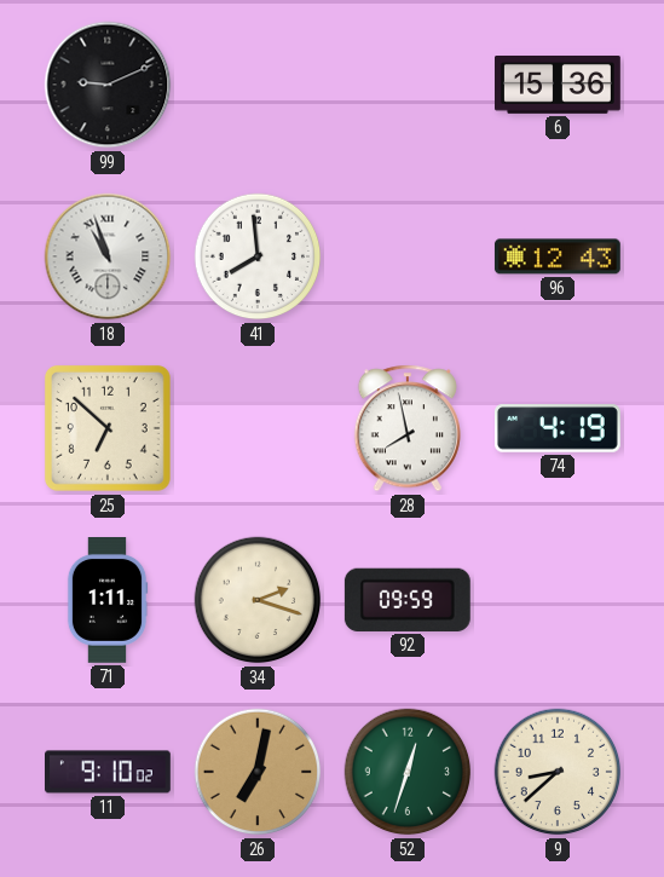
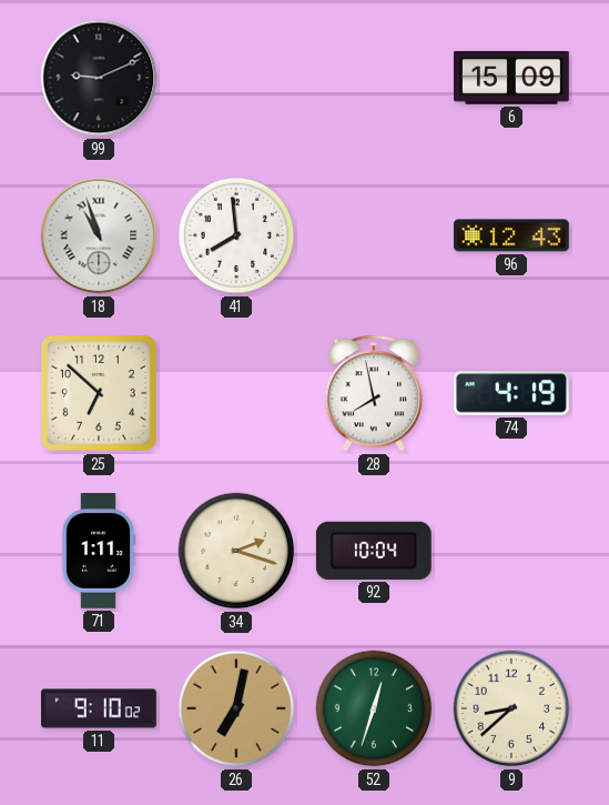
6: 15:36 -> 15:09
92: 09:59 -> 10:04
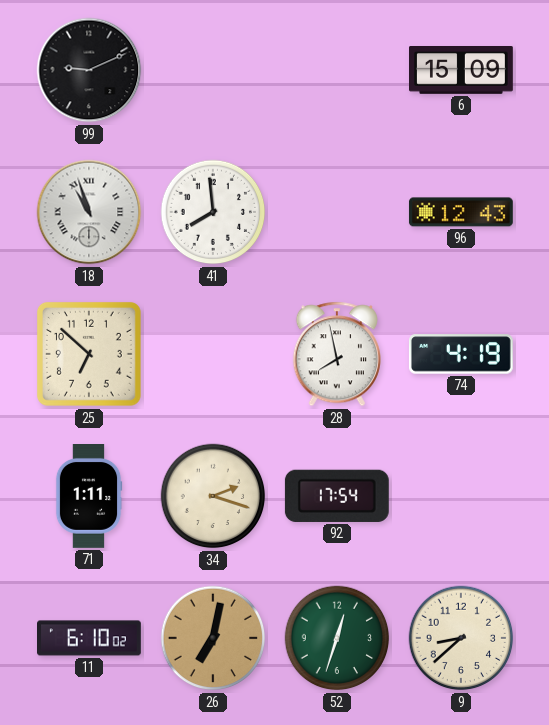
92: 10:04 -> 17:54
11: 9:10 -> 6:10
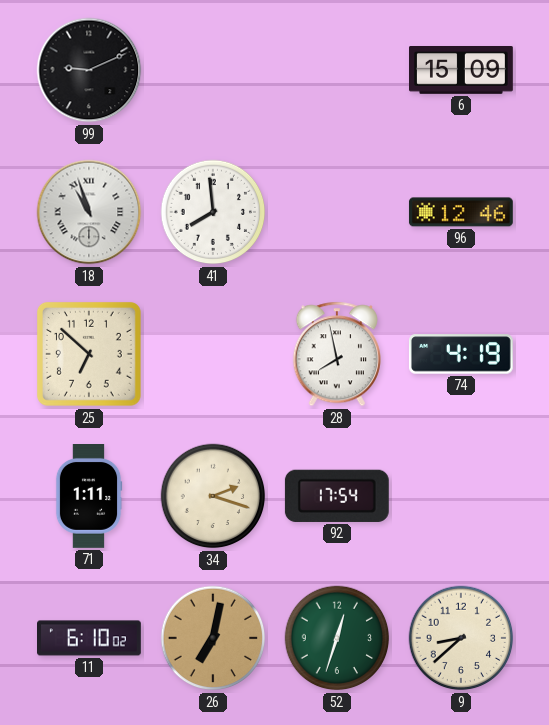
96: 12:43 -> 12:46
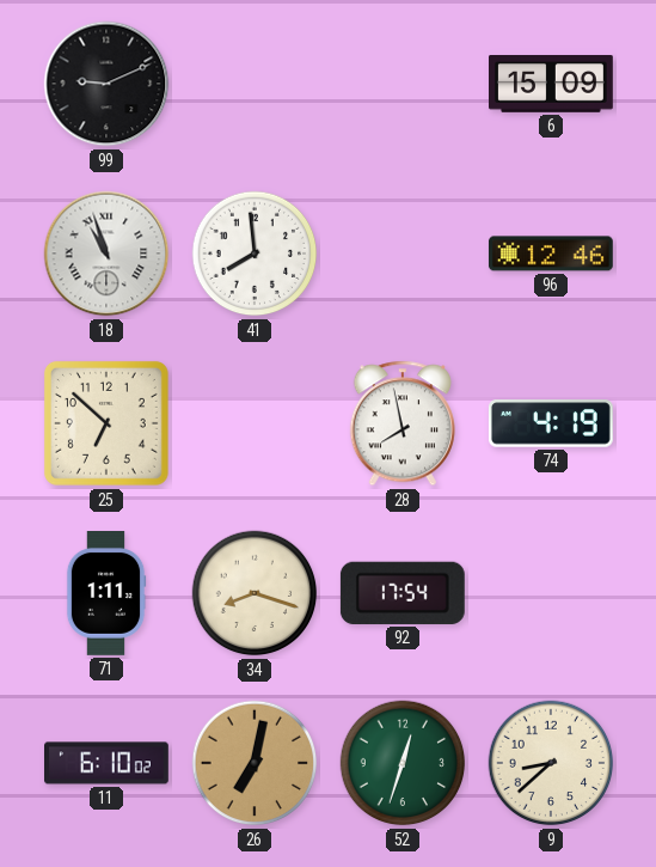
34: 2:18 -> 8:18
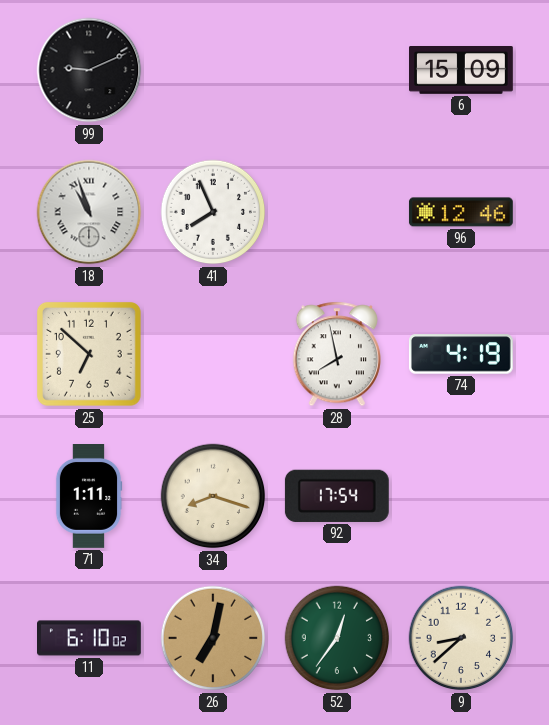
41: 7:59 -> 7:56
52: 12:33 -> 12:36
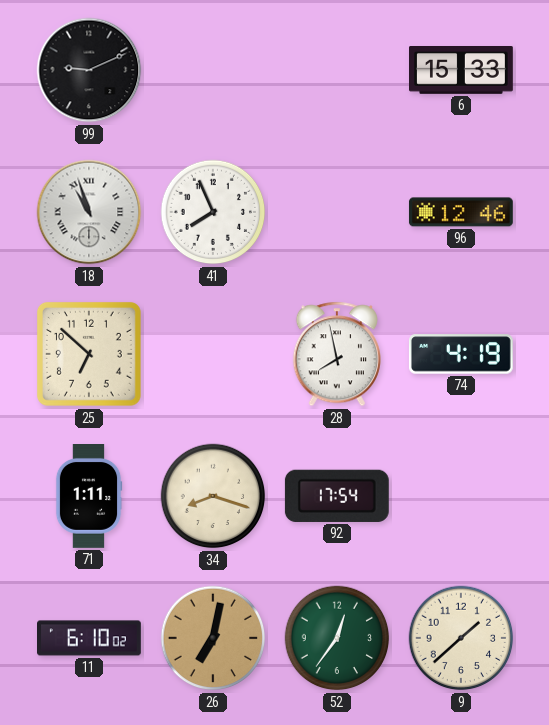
6: 15:09 -> 15:33
9: 8:38 -> 1:38
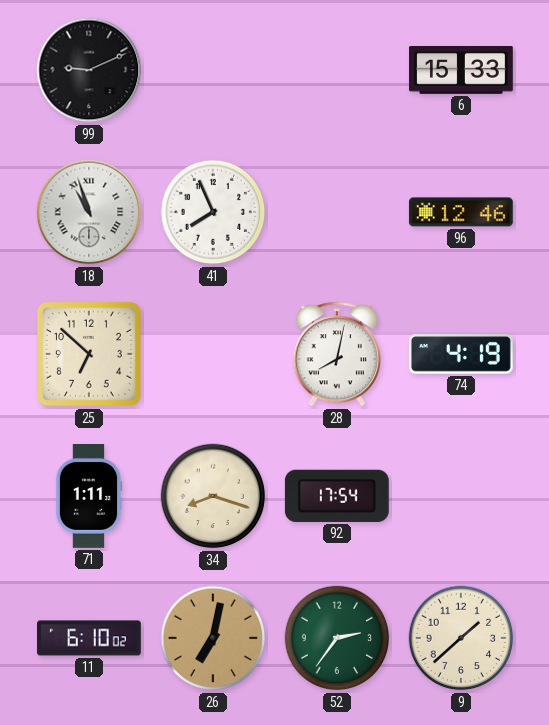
28: 7:58 -> 8:02
52: 12:36 -> 2:36
